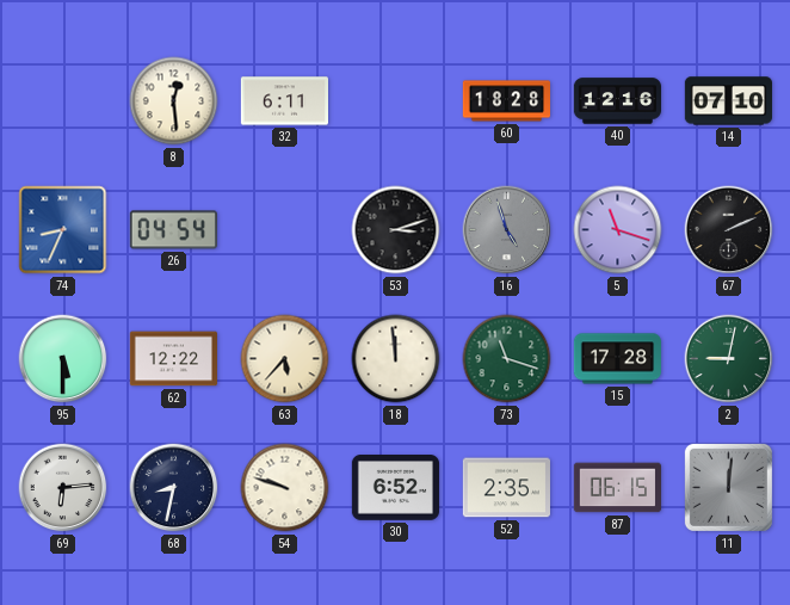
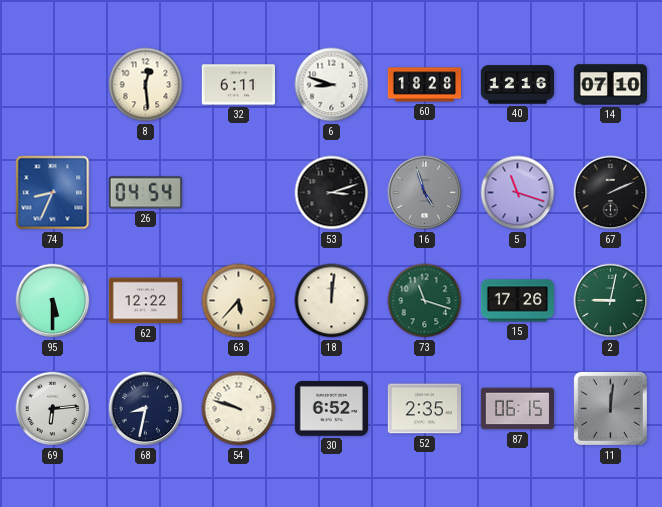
6: none -> 8:48
18: 11:59 -> 12:01
15: 17:28 -> 17:26
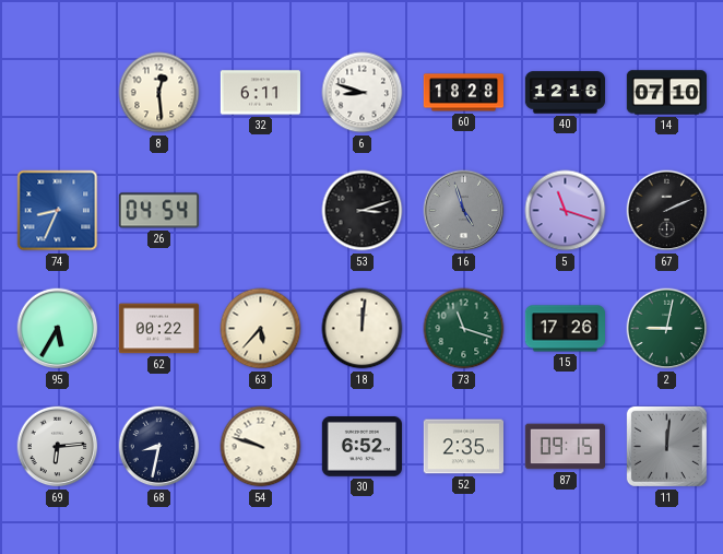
95: 5:30 -> 5:35
62: 12:22 -> 00:22
87: 06:15 -> 09:15
